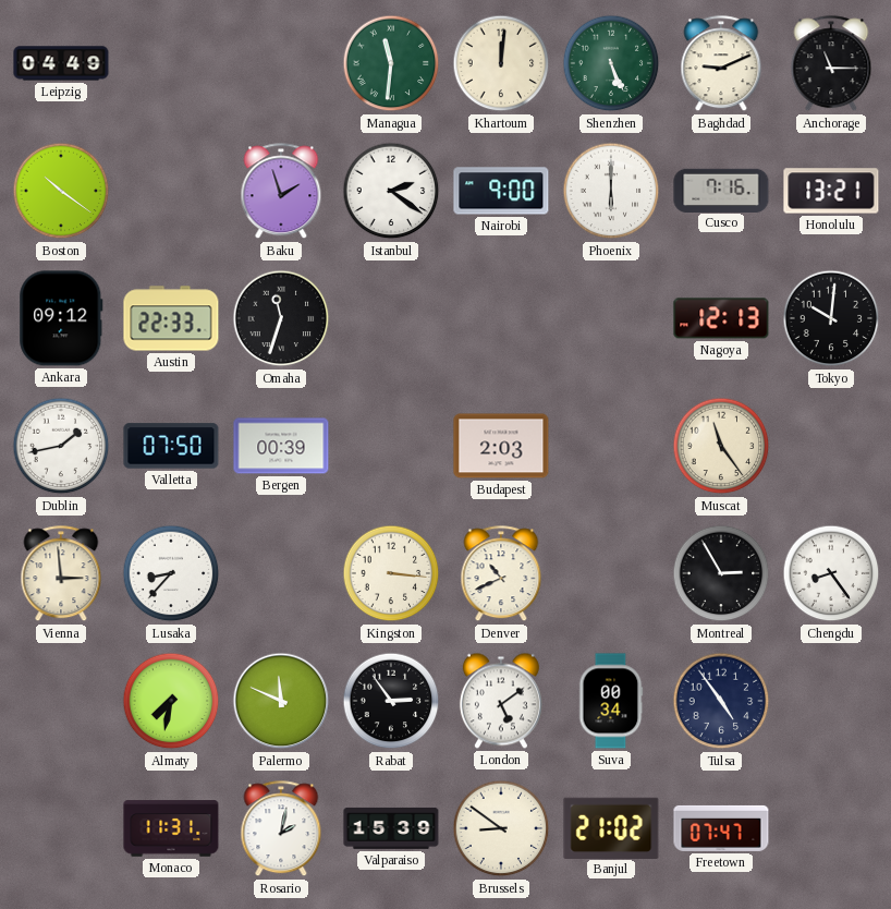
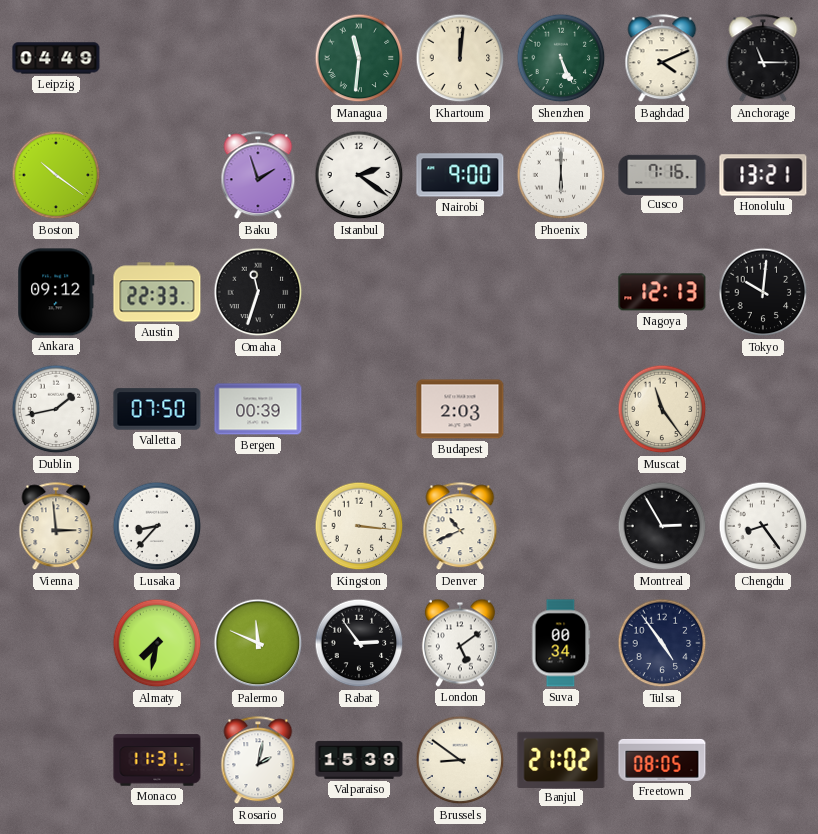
Baghdad: 9:11 -> 4:11
Freetown: 07:47 -> 08:05
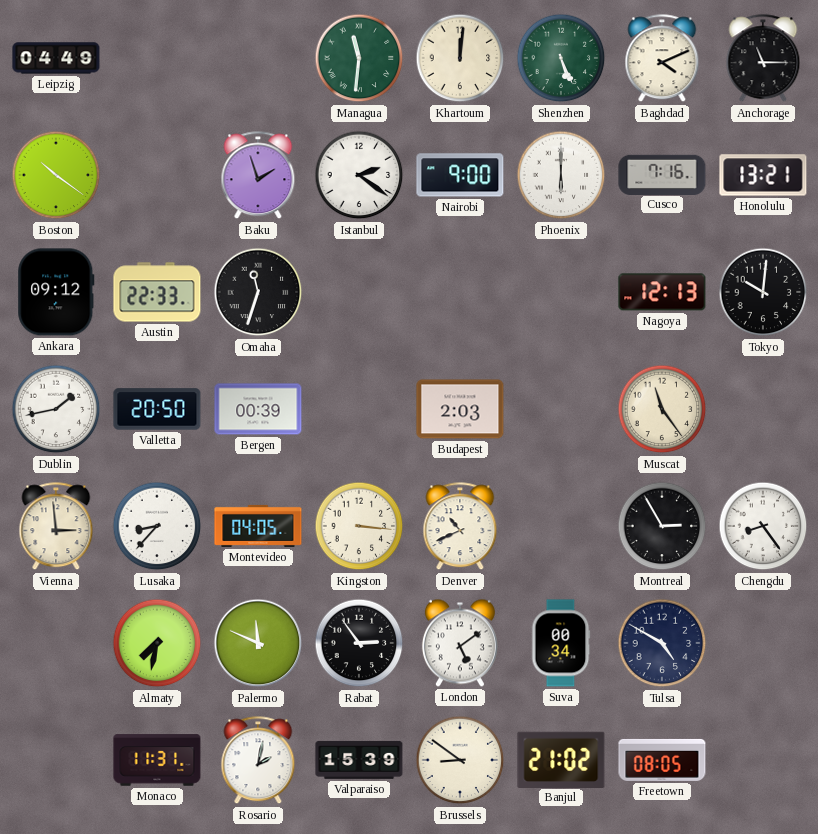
Valletta: 07:50 -> 20:50
Montevideo: none -> 04:05
Tulsa: 4:54 -> 4:50
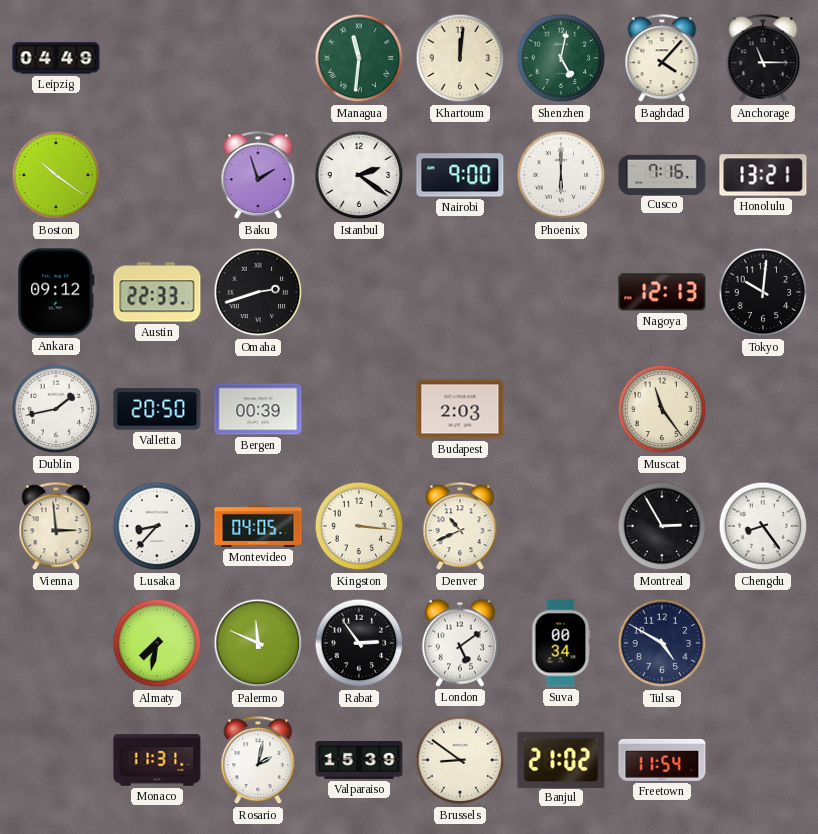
Shenzhen: 5:26 -> 5:02
Baghdad: 4:11 -> 4:07
Omaha: 11:33 -> 2:42
Freetown: 08:05 -> 11:54
